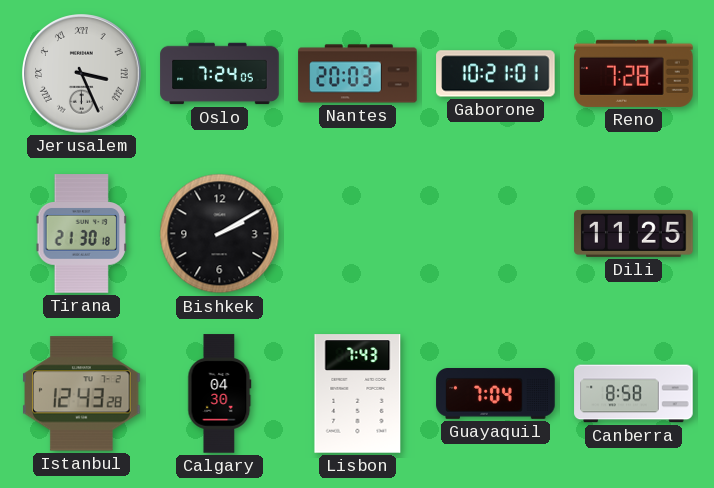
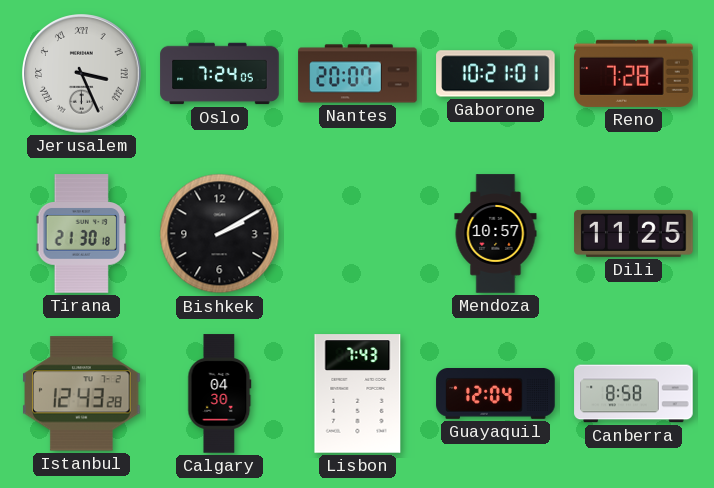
Nantes: 20:03 -> 20:07
Mendoza: none -> 10:57
Guayaquil: 7:04 -> 12:04
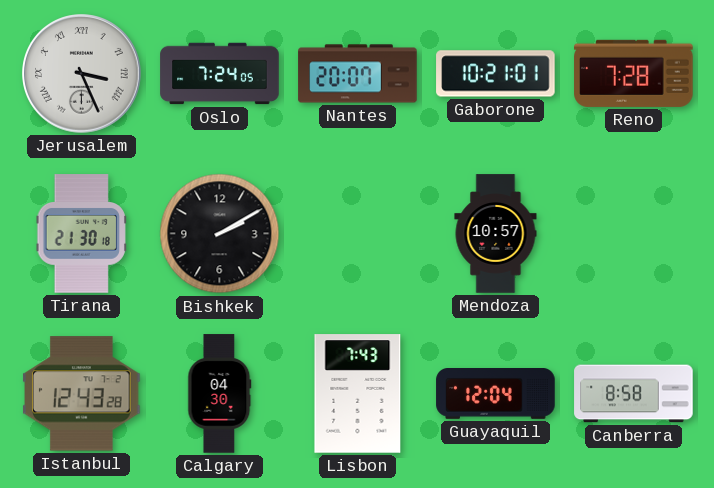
Dili: 11:25 -> none
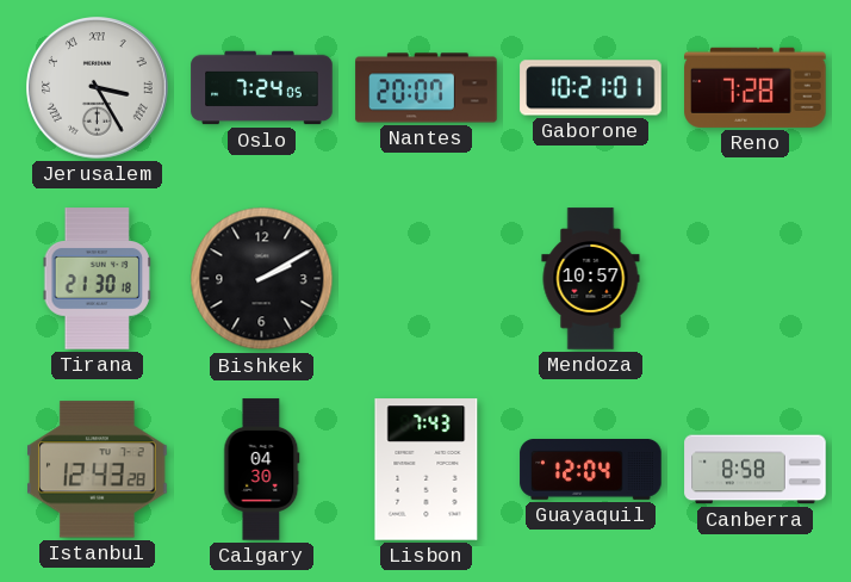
Jerusalem: 3:26 -> 3:25
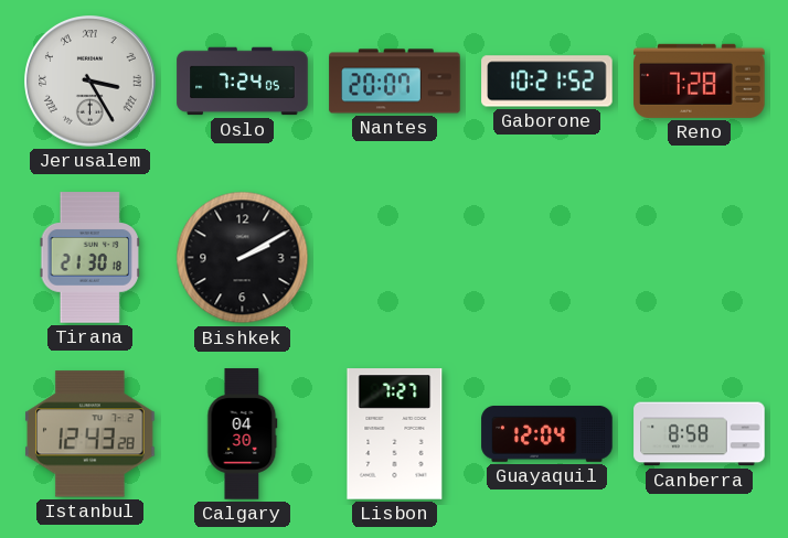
Gaborone: 10:21:01 -> 10:21:52
Mendoza: 10:57 -> none
Lisbon: 7:43 -> 7:27
